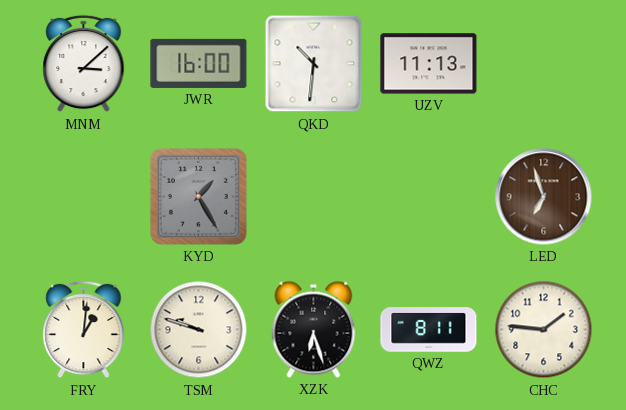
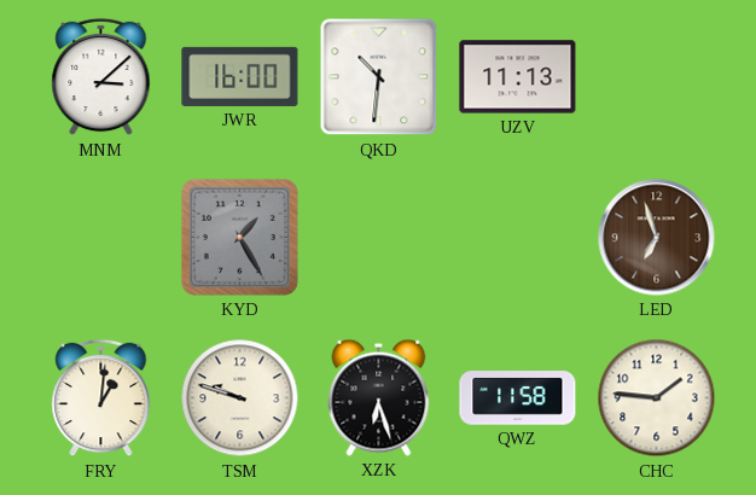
QWZ: 8:11 -> 11:58
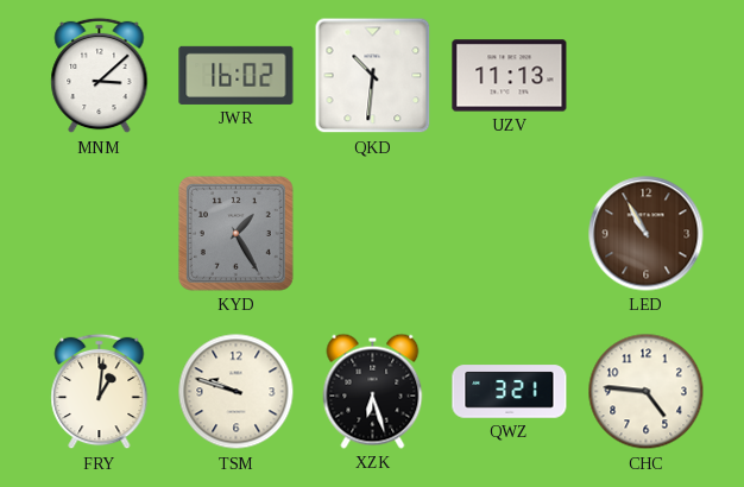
JWR: 16:00 -> 16:02
LED: 6:57 -> 10:55
QWZ: 11:58 -> 3:21
CHC: 1:46 -> 4:46
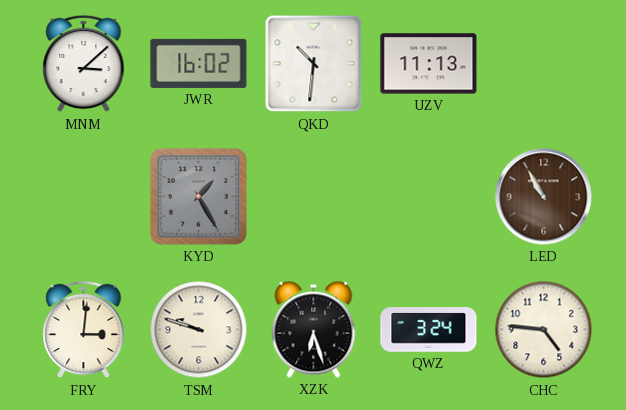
FRY: 1:01 -> 3:01
QWZ: 3:21 -> 3:24
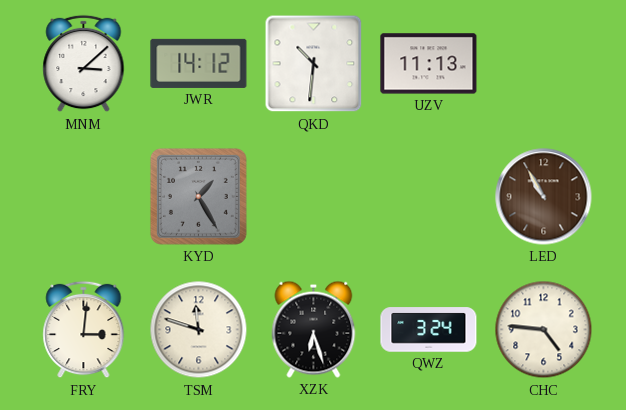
JWR: 16:02 -> 14:12
TSM: 9:48 -> 11:48
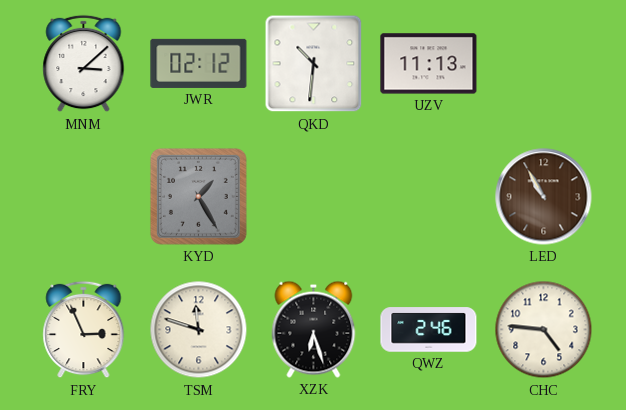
JWR: 14:12 -> 02:12
FRY: 3:01 -> 2:56
QWZ: 3:24 -> 2:46
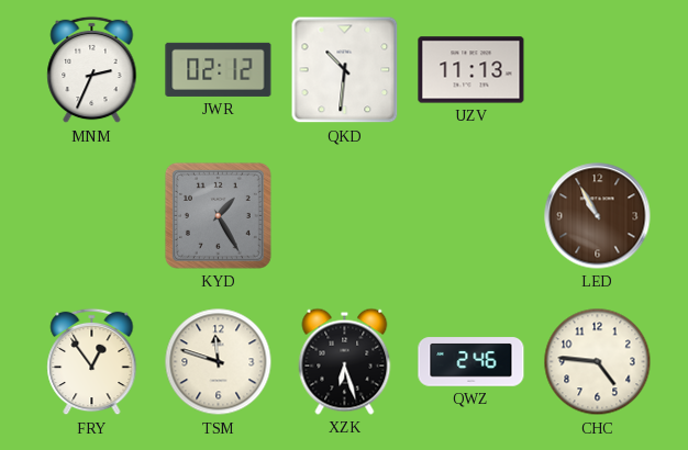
MNM: 3:08 -> 2:34
FRY: 2:56 -> 12:54
